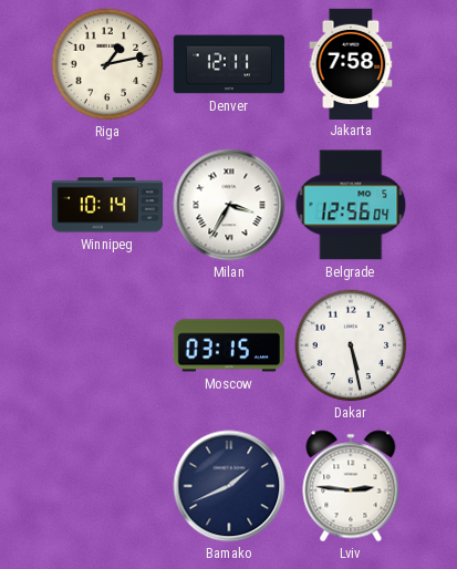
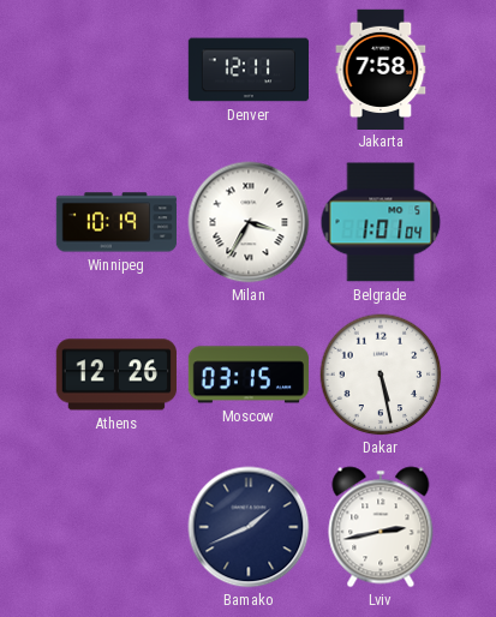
Riga: 1:13 -> none
Winnipeg: 10:14 -> 10:19
Belgrade: 12:56 -> 1:01
Athens: none -> 12:26
Lviv: 2:46 -> 2:43
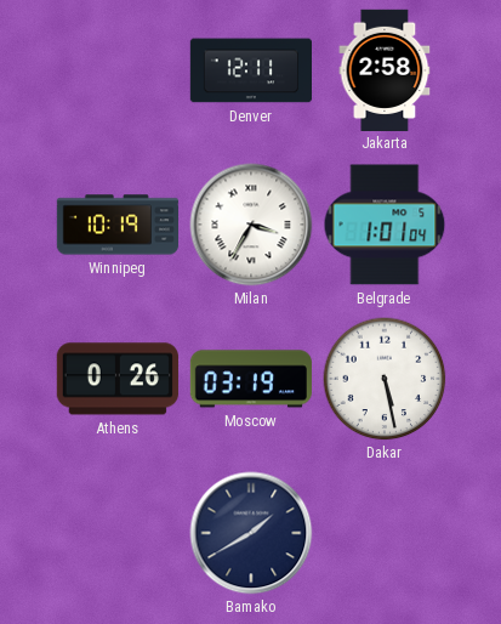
Jakarta: 7:58 -> 2:58
Athens: 12:26 -> 0:26
Moscow: 03:15 -> 03:19
Bamako: 1:41 -> 1:40
Lviv: 2:43 -> none
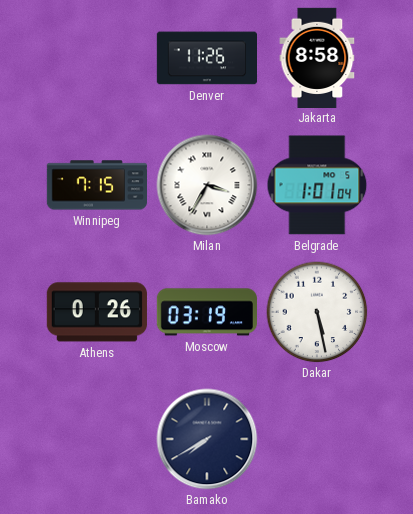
Denver: 12:11 -> 11:26
Jakarta: 2:58 -> 8:58
Winnipeg: 10:19 -> 7:15
Bamako: 1:40 -> 7:40
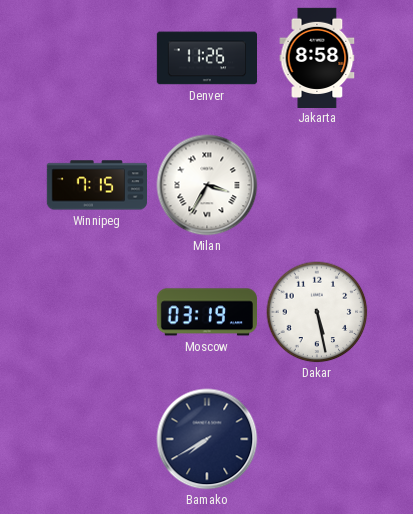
Belgrade: 1:01 -> none
Athens: 0:26 -> none
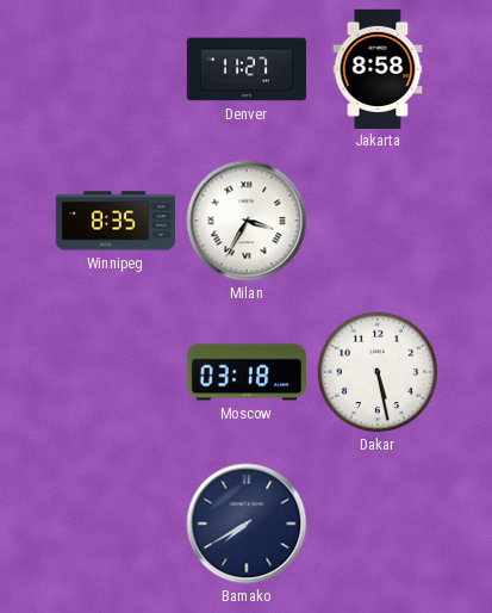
Denver: 11:26 -> 11:27
Winnipeg: 7:15 -> 8:35
Moscow: 03:19 -> 03:18
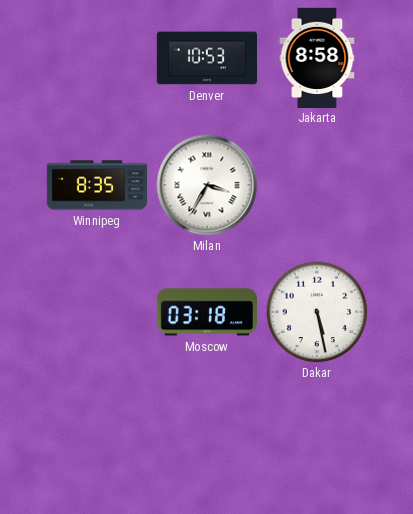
Denver: 11:27 -> 10:53
Bamako: 7:40 -> none
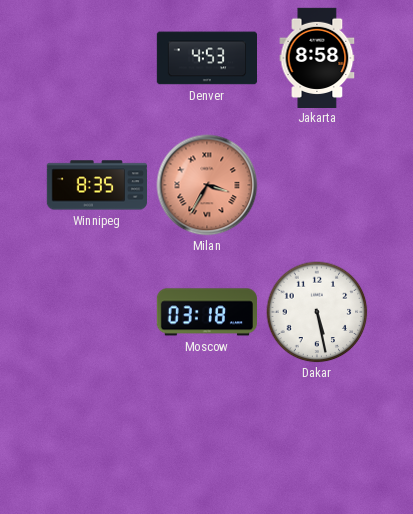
Denver: 10:53 -> 4:53
Milan dial: white -> salmon
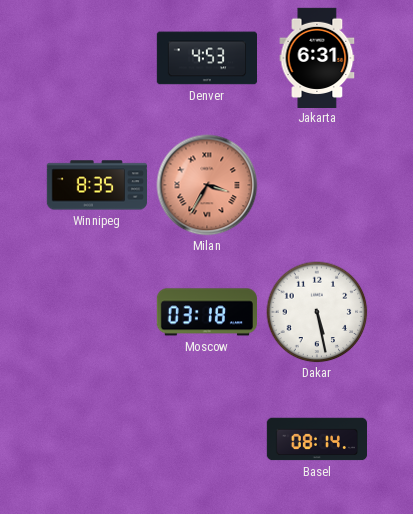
Jakarta: 8:58 -> 6:31
Basel: none -> 08:14
